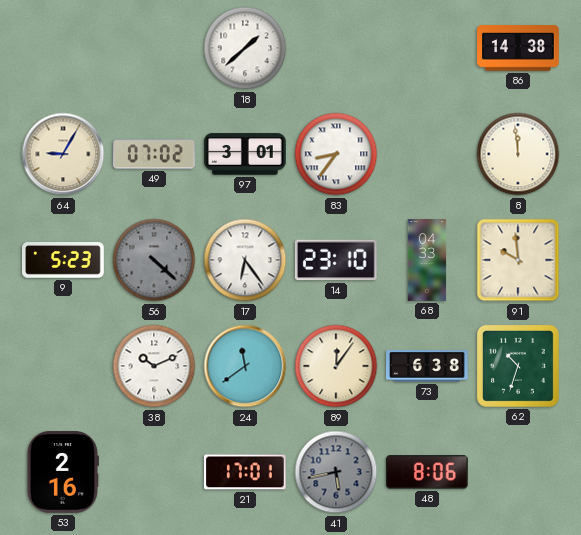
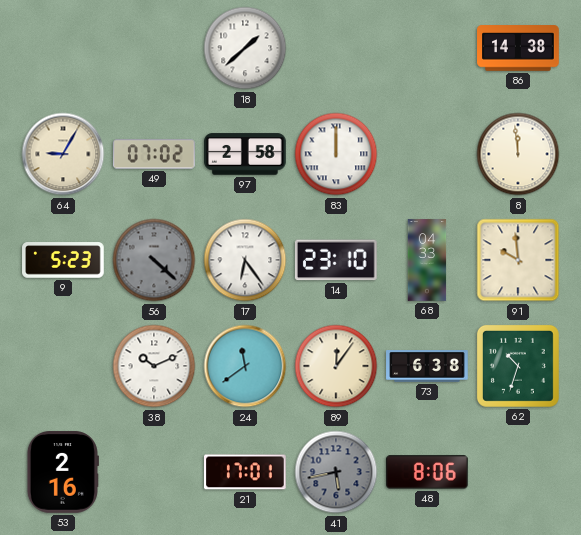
97: 3:01 -> 2:58
83: 8:36 -> 12:00
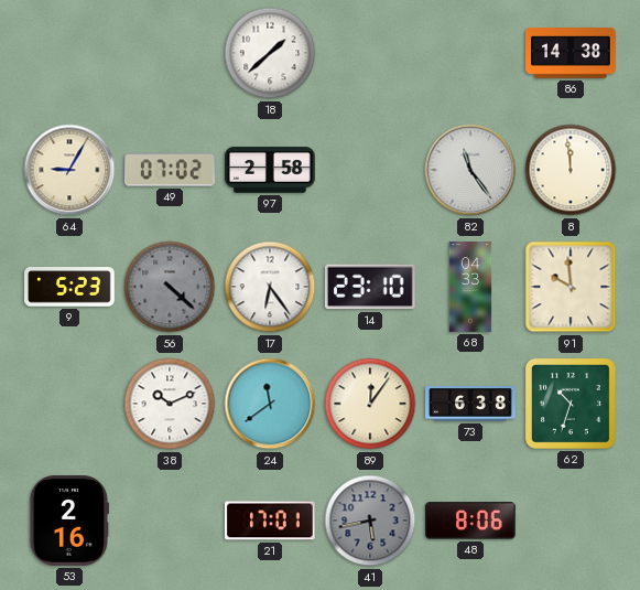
83: 12:00 -> none
82: none -> 11:24
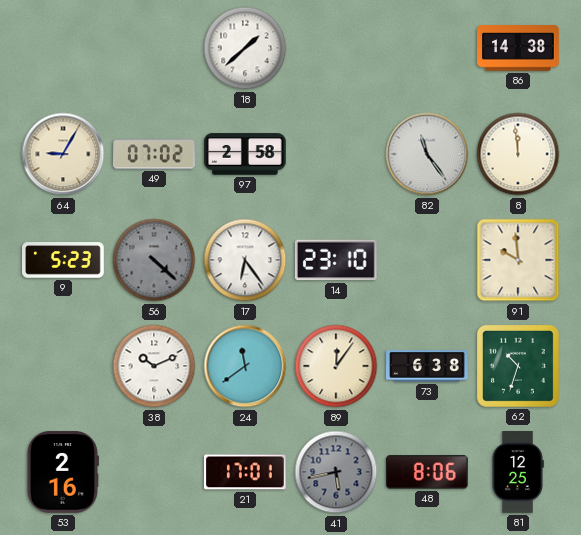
68: 04:33 -> none
81: none -> 12:25
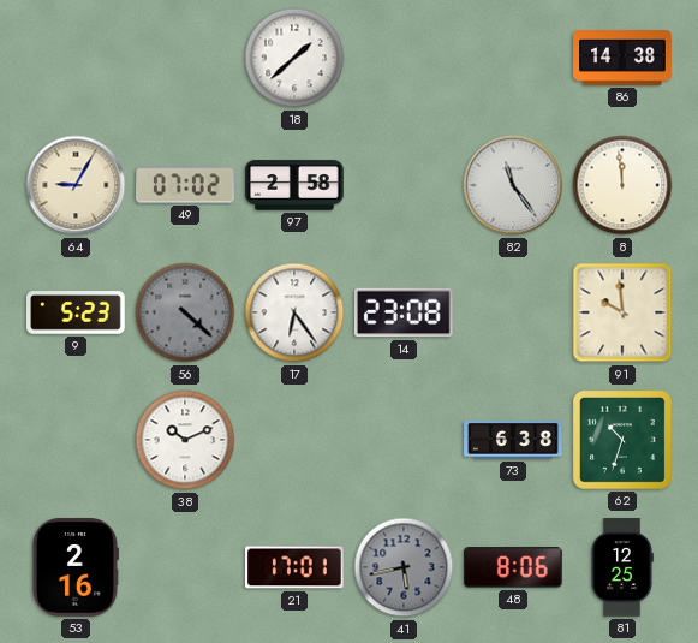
14: 23:10 -> 23:08
24: 11:39 -> none
89: 12:06 -> none
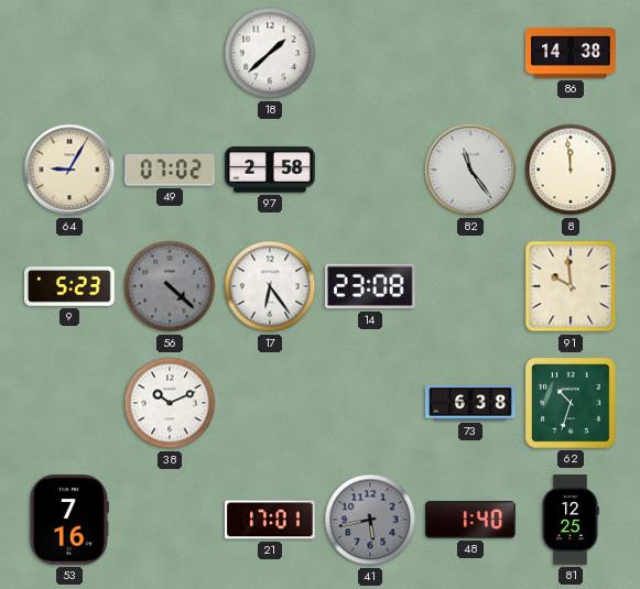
53: 2:16 -> 7:16
48: 8:06 -> 1:40
